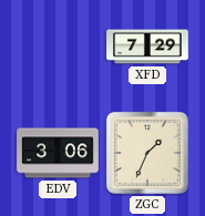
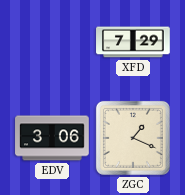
ZGC: 1:34 -> 1:19
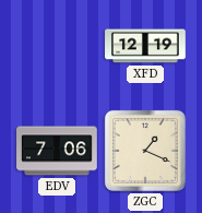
XFD: 7:29 -> 12:19
EDV: 3:06 -> 7:06
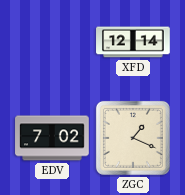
XFD: 12:19 -> 12:14
EDV: 7:06 -> 7:02
